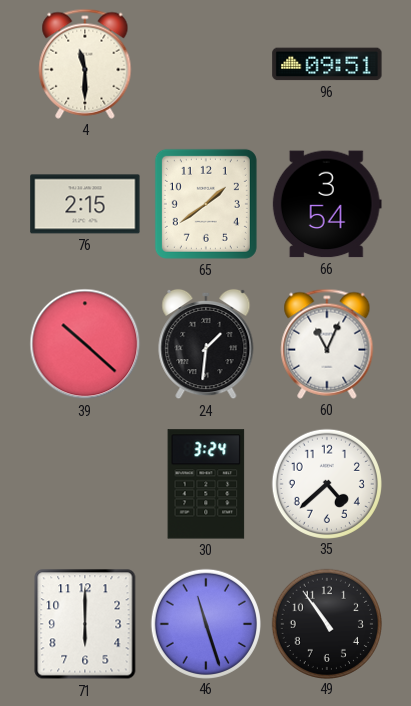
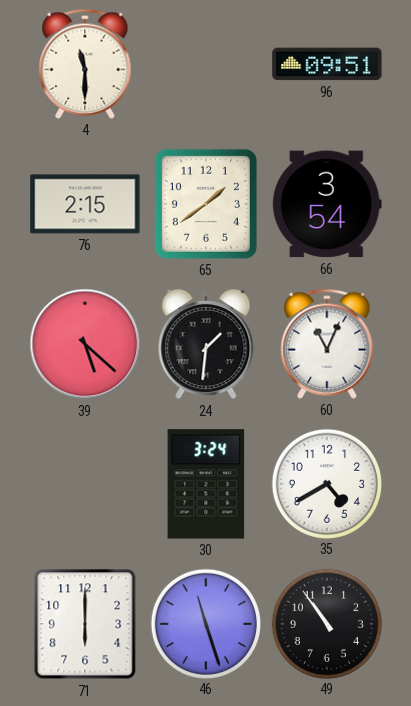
39: 10:22 -> 5:22
35: 4:38 -> 4:40
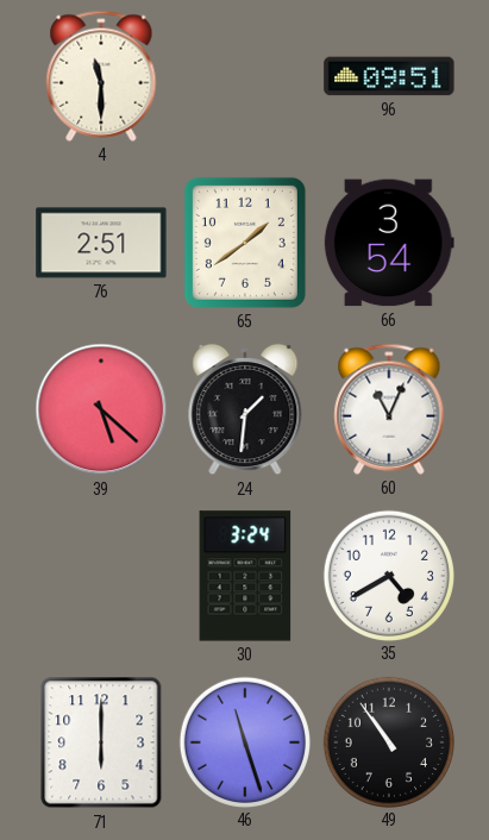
76: 2:15 -> 2:51
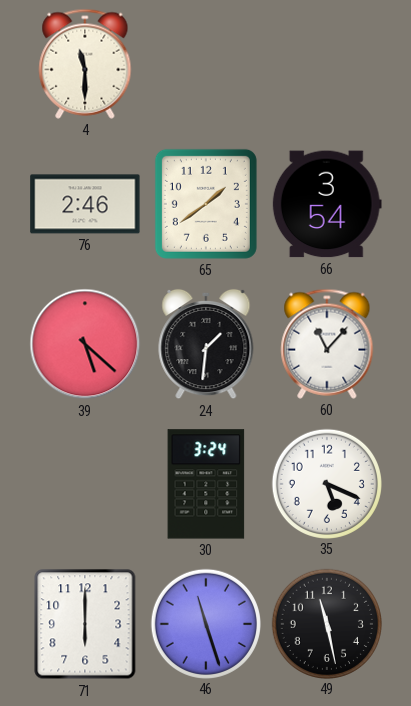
96: 09:51 -> none
76: 2:51 -> 2:46
60: 11:04 -> 11:07
35: 4:40 -> 5:19
49: 10:54 -> 11:28
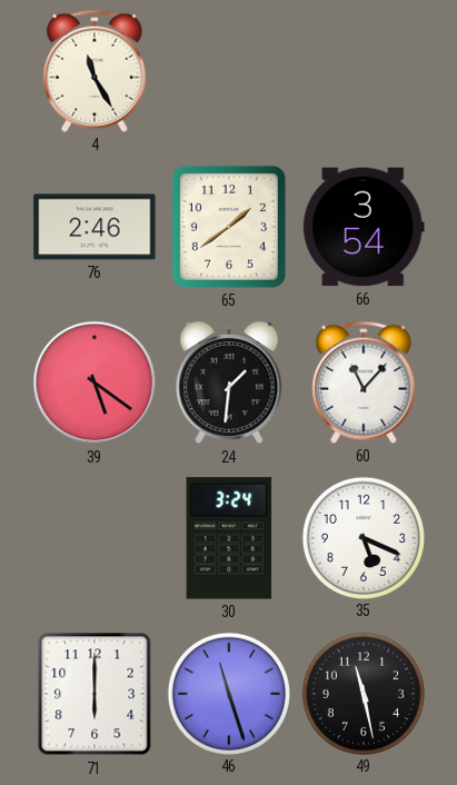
4: 11:30 -> 11:25
39: 5:22 -> 5:21
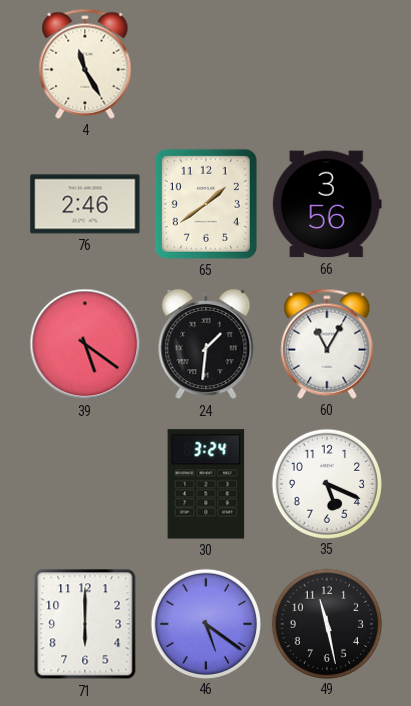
66: 3:54 -> 3:56
60: 11:07 -> 11:05
46: 11:27 -> 5:21
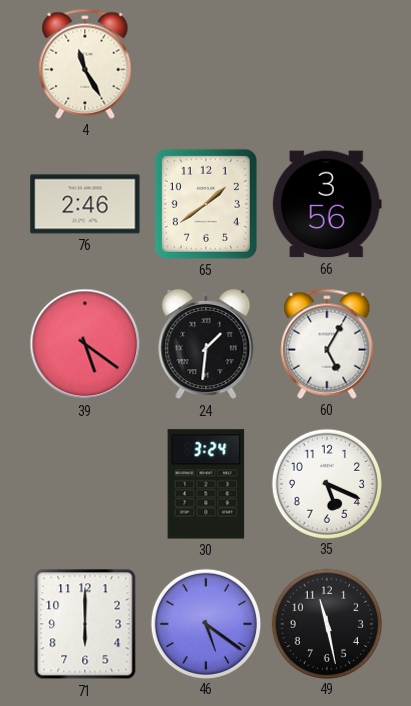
60: 11:05 -> 5:05
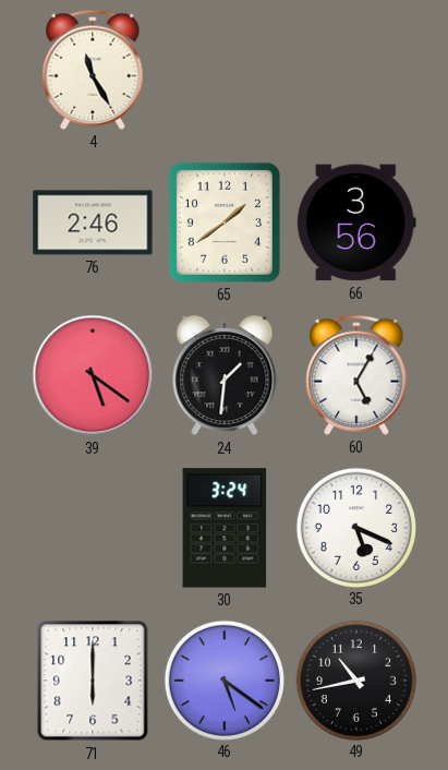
49: 11:28 -> 10:43
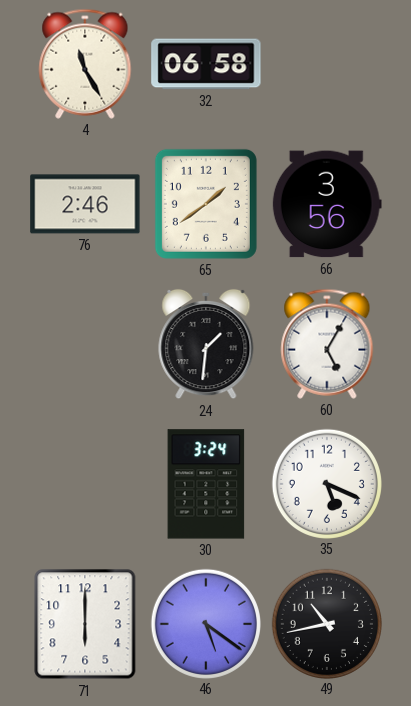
32: none -> 06:58
39: 5:21 -> none
